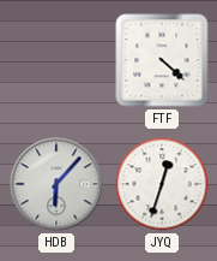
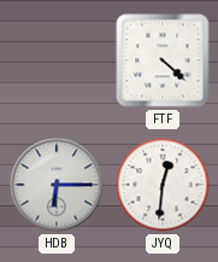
HDB: 6:07 -> 6:15
JYQ: 12:33 -> 12:31
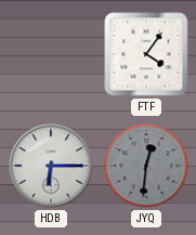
FTF: 4:22 -> 4:06
JYQ dial: white -> grey
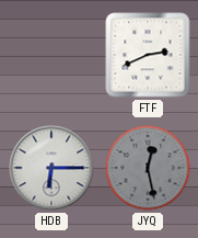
FTF: 4:06 -> 2:41
JYQ: 12:31 -> 12:28
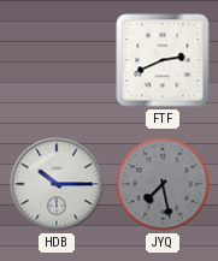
HDB: 6:15 -> 10:15
JYQ: 12:28 -> 7:28
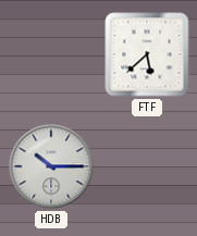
FTF: 2:41 -> 5:38
JYQ: 7:28 -> none
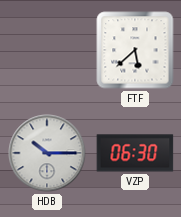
VZP: none -> 06:30
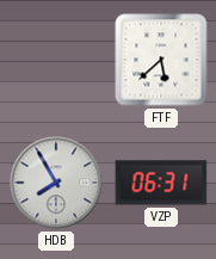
HDB: 10:15 -> 7:55
VZP: 06:30 -> 06:31
